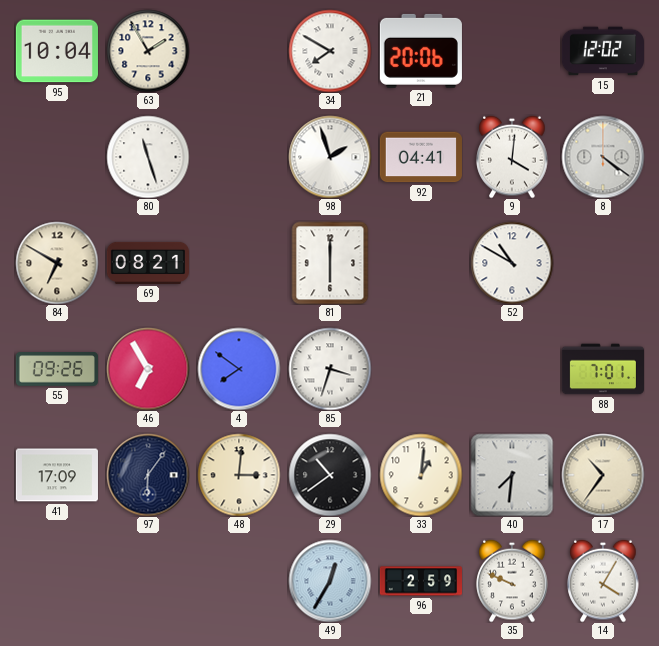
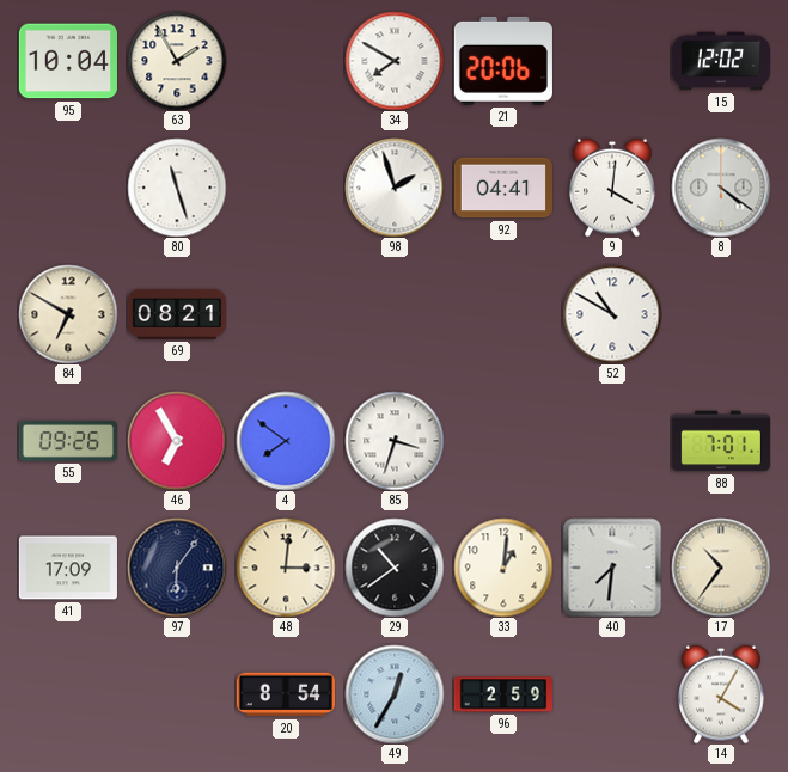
81: 6:00 -> none
20: none -> 8:54
35: 9:49 -> none
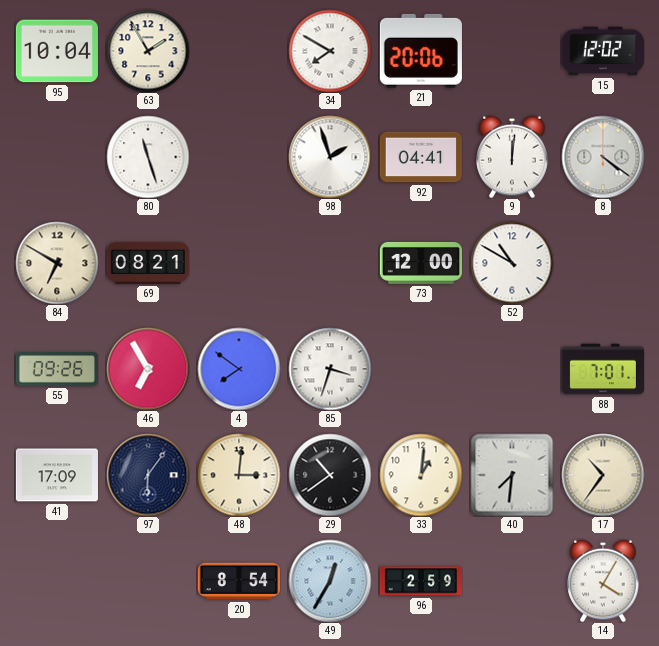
9: 4:01 -> 12:01
73: none -> 12:00
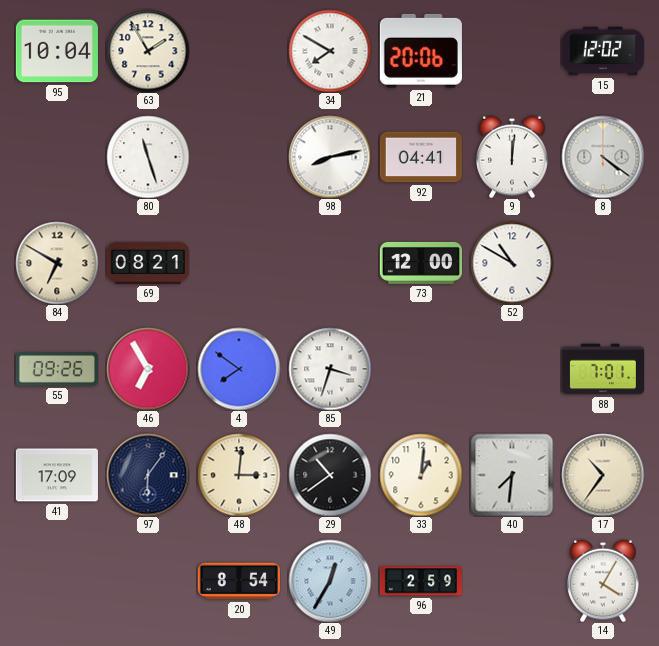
98: 1:57 -> 8:13
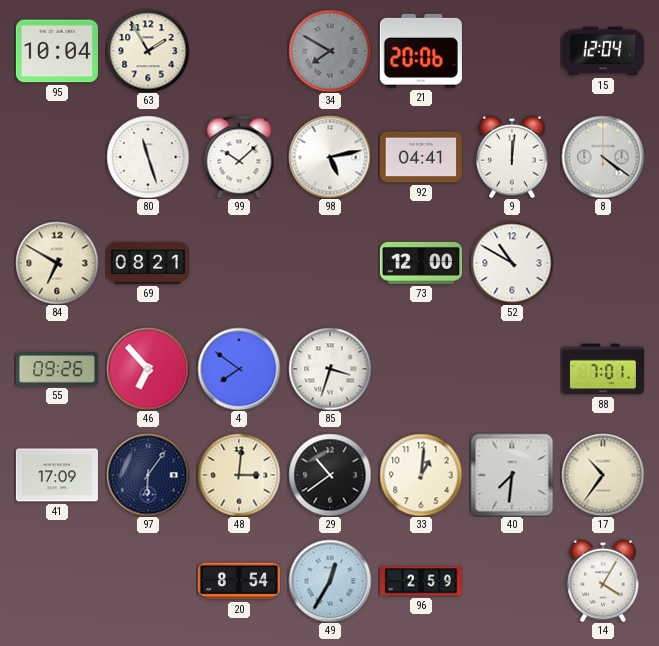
34 dial: white -> grey
15: 12:02 -> 12:04
99: none -> 10:08
98: 8:13 -> 5:13
46: 6:55 -> 6:53
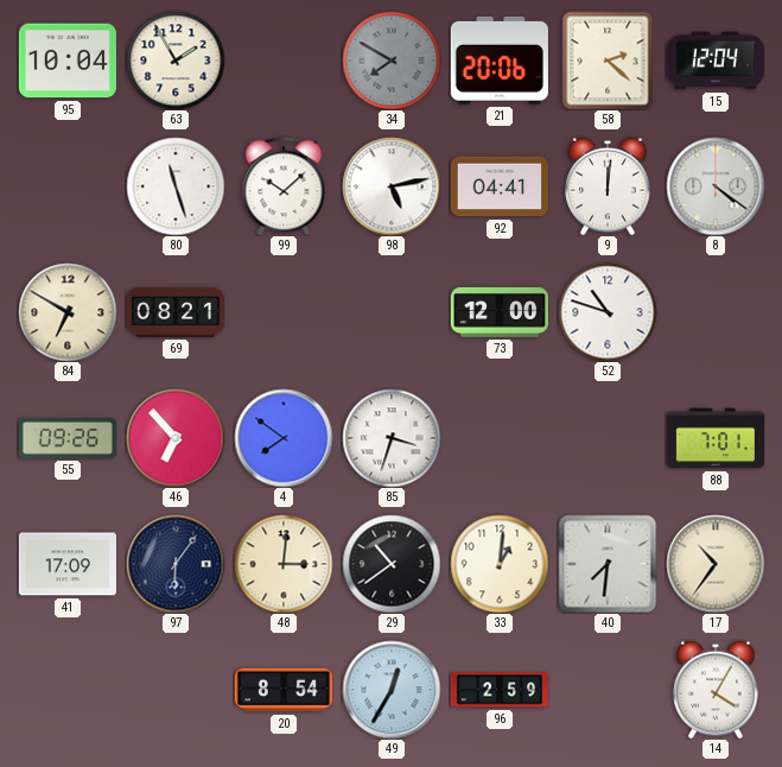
58: none -> 2:22
52: 10:50 -> 10:48
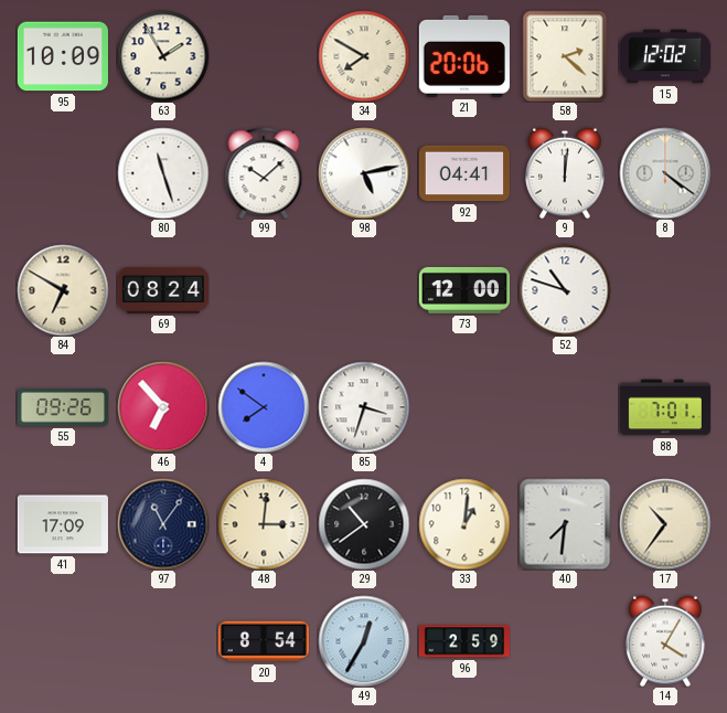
95: 10:04 -> 10:09
34 dial: grey -> cream
15: 12:04 -> 12:02
69: 08:21 -> 08:24
97: 6:06 -> 11:06
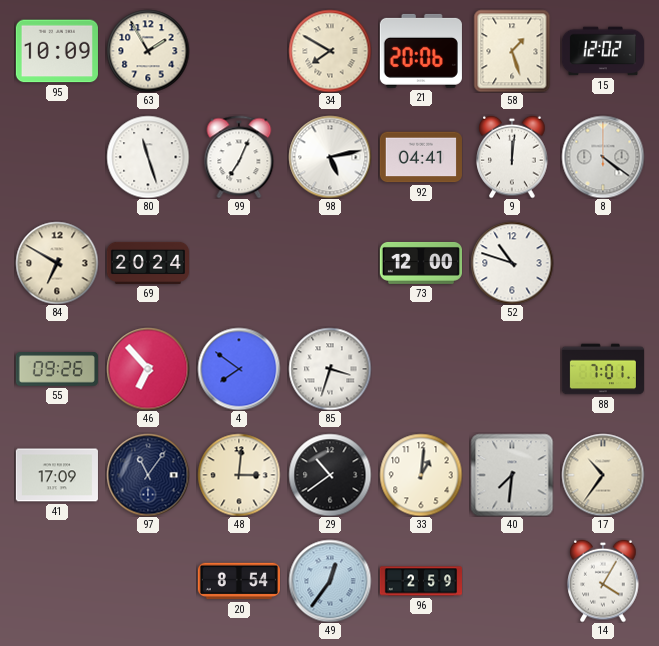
58: 2:22 -> 1:27
99: 10:08 -> 7:04
69: 08:24 -> 20:24
49: 12:35 -> 12:36
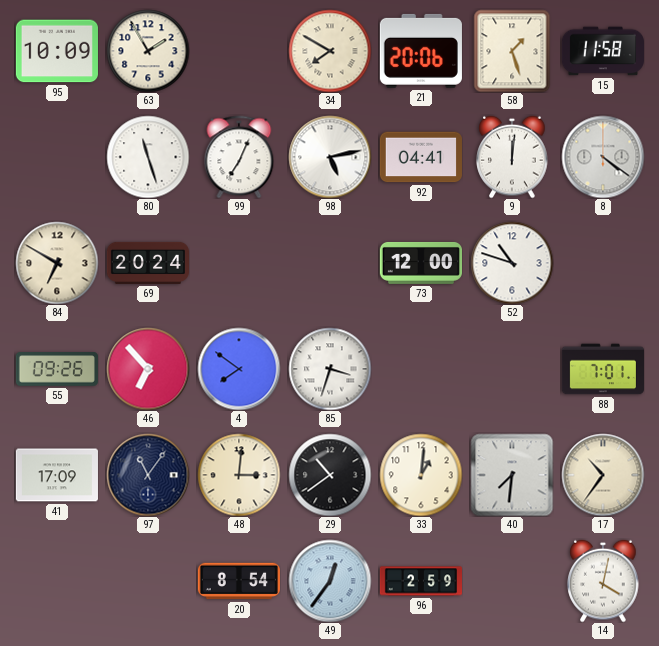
15: 12:02 -> 11:58
14: 4:05 -> 4:02
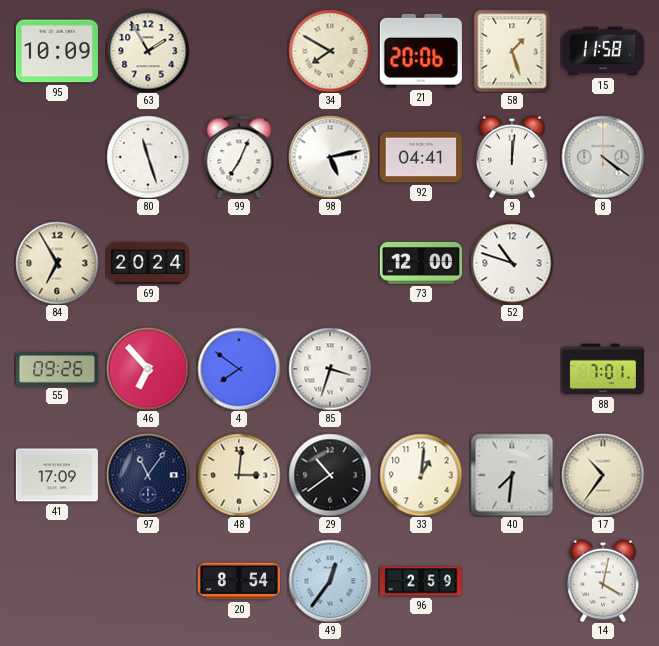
84: 6:50 -> 6:55
